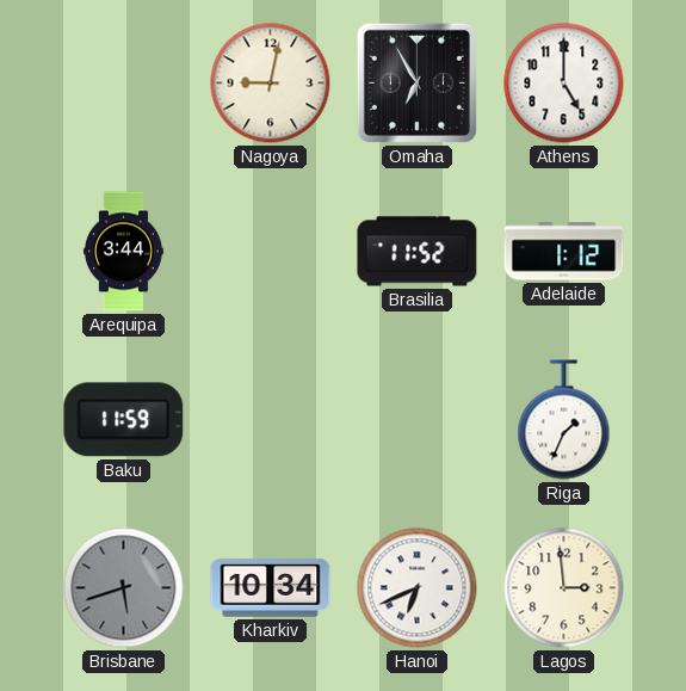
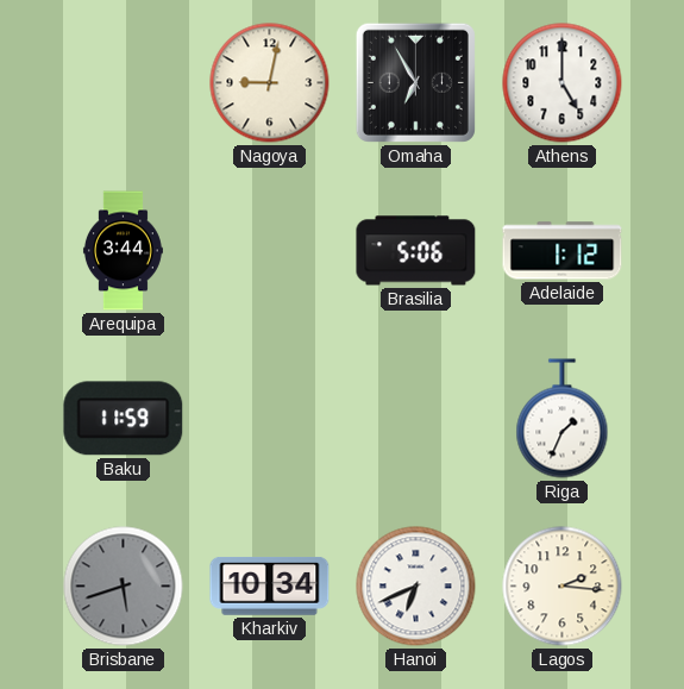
Brasilia: 11:52 -> 5:06
Lagos: 2:59 -> 2:16
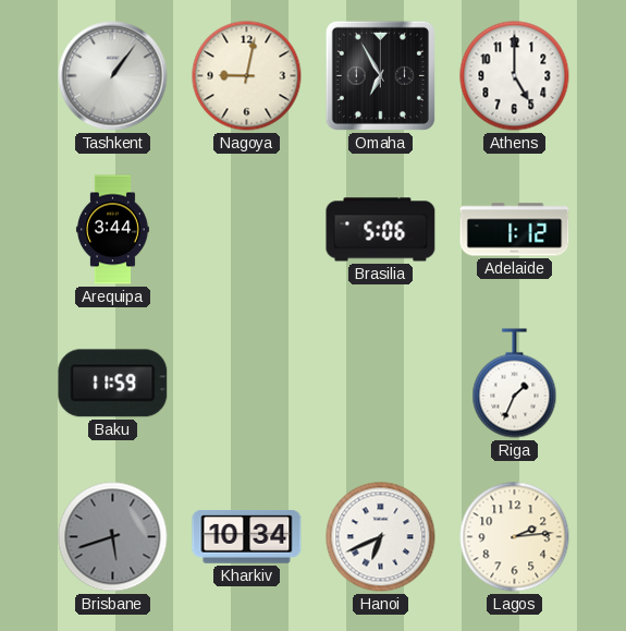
Tashkent: none -> 1:06
Lagos: 2:16 -> 2:14
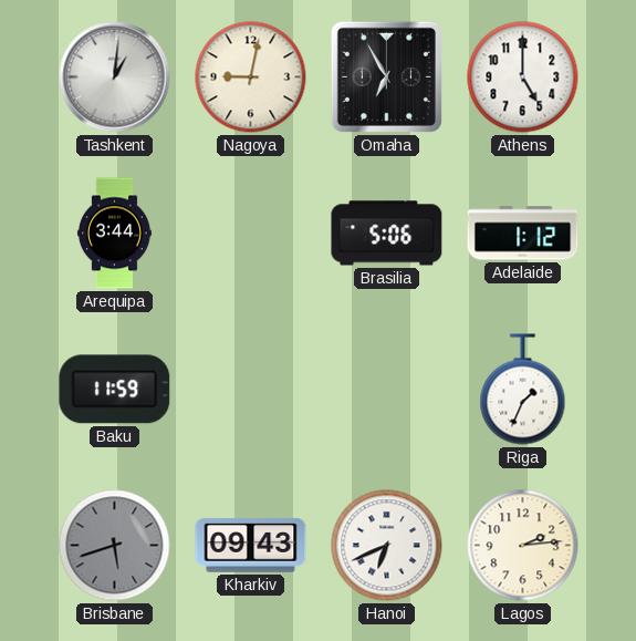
Tashkent: 1:06 -> 1:01
Kharkiv: 10:34 -> 09:43
